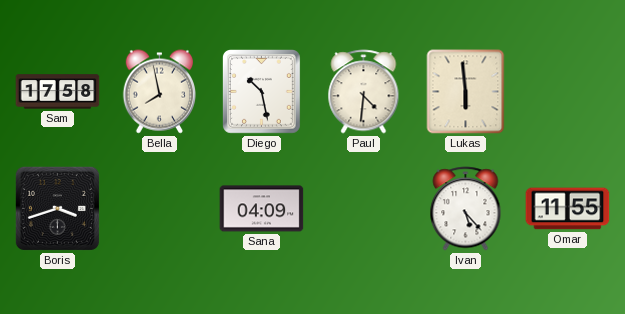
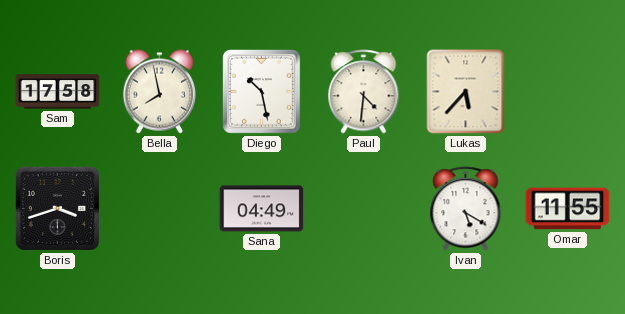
Lukas: 5:59 -> 5:37
Sana: 04:09 -> 04:49
Ivan: 5:23 -> 5:20
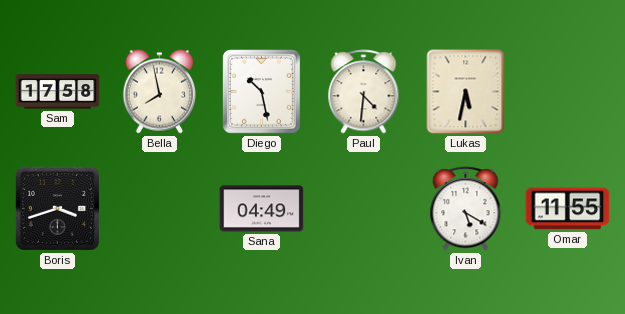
Lukas: 5:37 -> 5:32
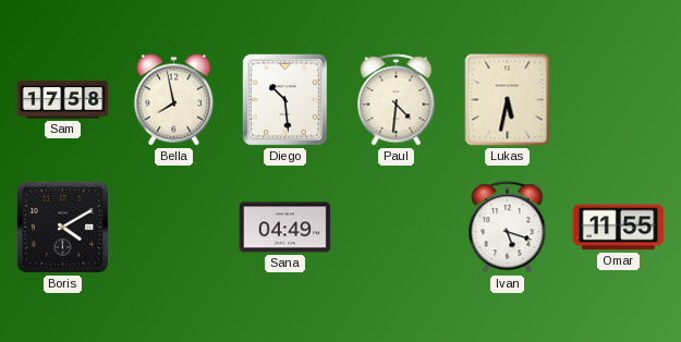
Diego: 10:28 -> 10:29
Boris: 3:42 -> 4:10
Ivan: 5:20 -> 5:18
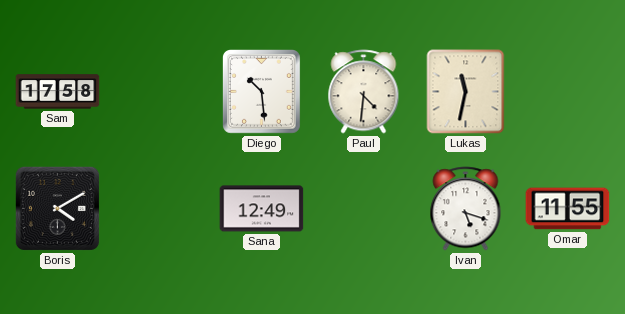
Bella: 7:58 -> none
Lukas: 5:32 -> 11:32
Sana: 04:49 -> 12:49
